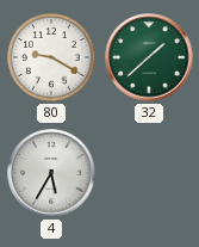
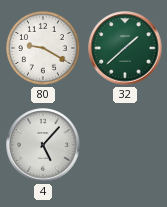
4: 5:35 -> 5:07
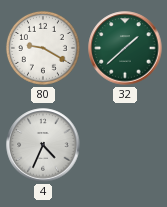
4: 5:07 -> 4:34
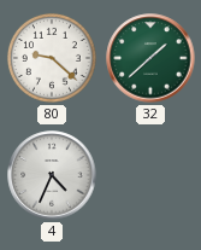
80: 9:20 -> 9:22
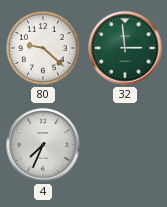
32: 1:38 -> 2:59
4: 4:34 -> 7:34
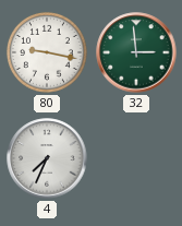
80: 9:22 -> 9:17
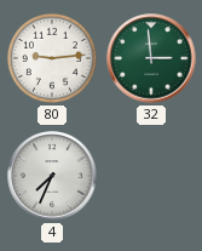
80: 9:17 -> 9:14
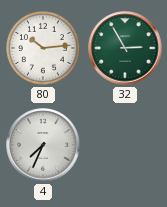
80: 9:14 -> 10:14
32: 2:59 -> 2:55
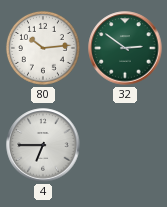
32: 2:55 -> 2:51
4: 7:34 -> 6:45
